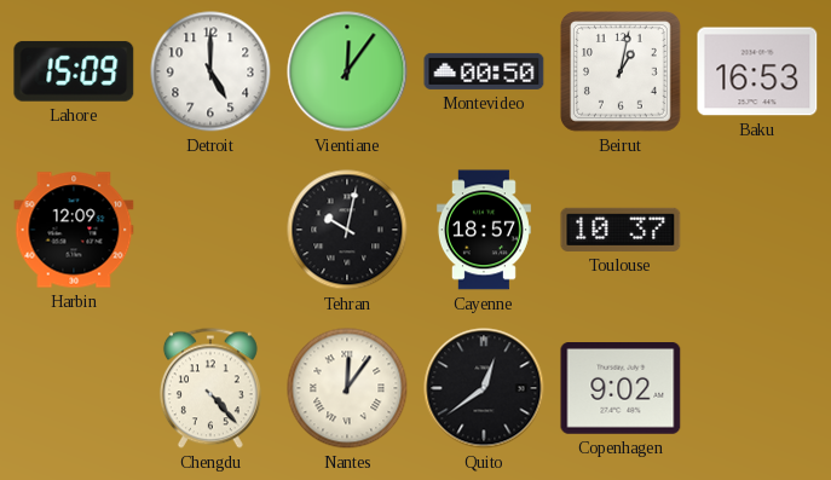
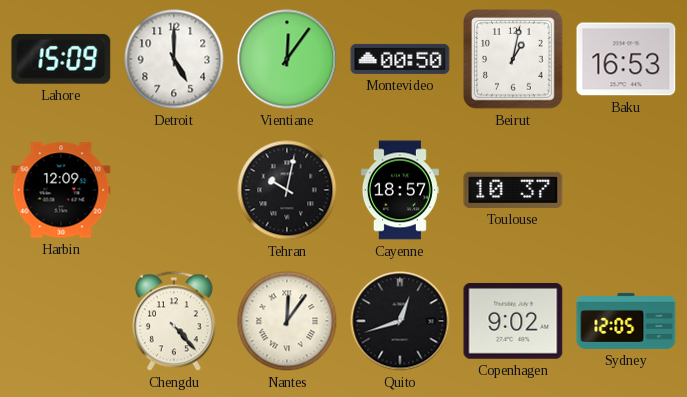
Quito: 12:39 -> 12:42
Sydney: none -> 12:05
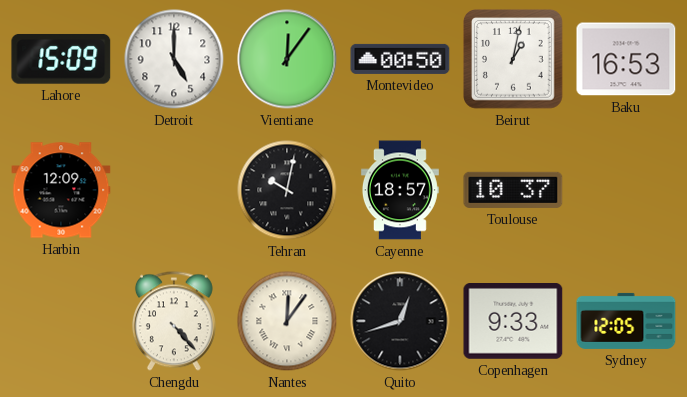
Copenhagen: 9:02 -> 9:33
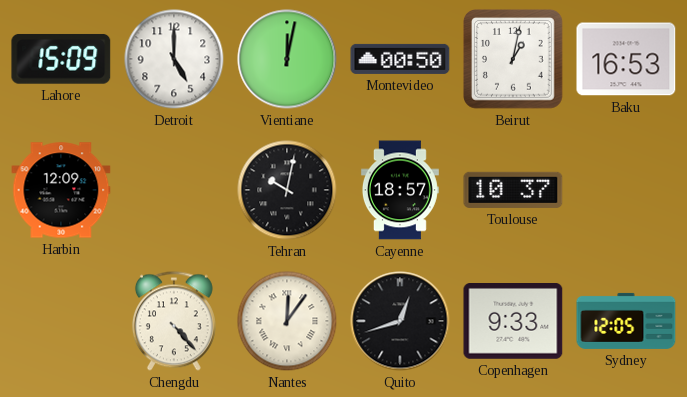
Vientiane: 12:06 -> 12:02
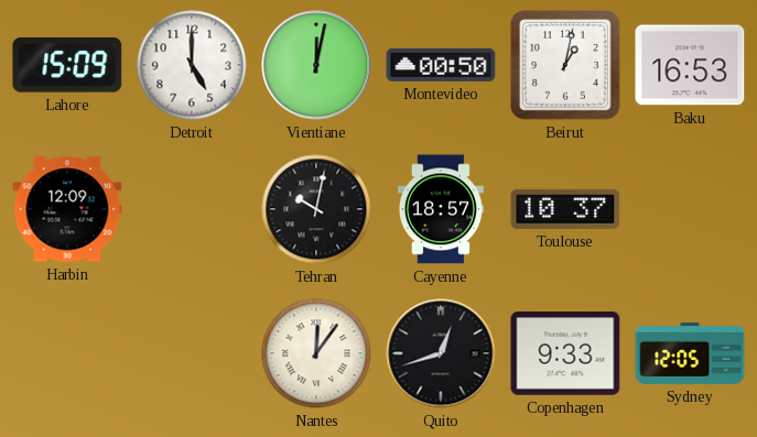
Chengdu: 4:23 -> none
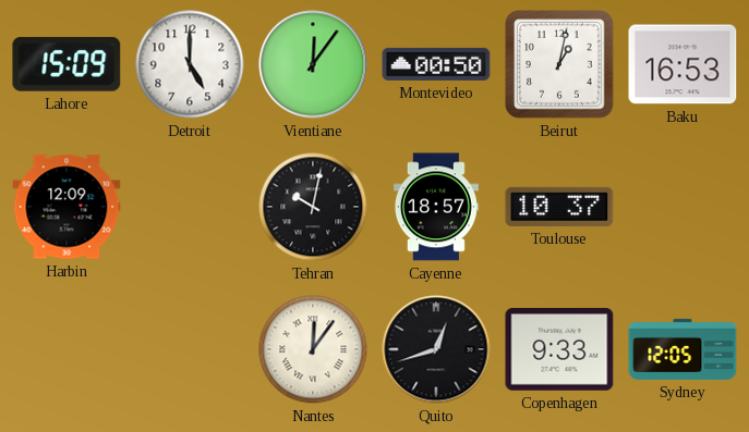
Vientiane: 12:02 -> 12:06
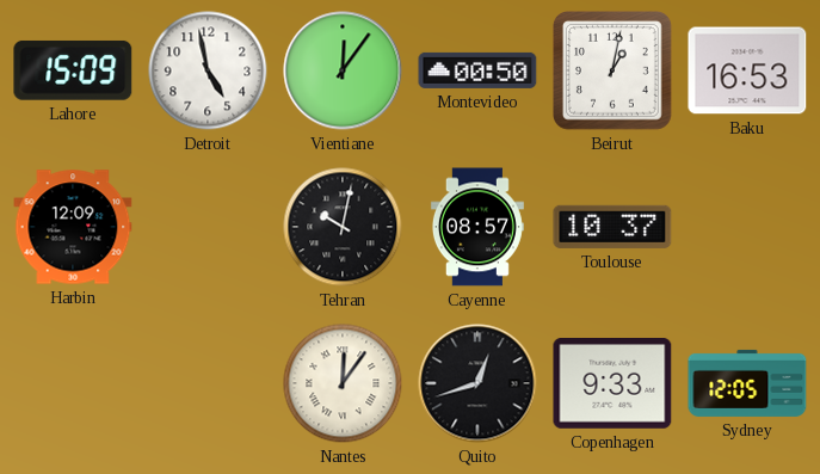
Detroit: 5:00 -> 4:58
Cayenne: 18:57 -> 08:57
